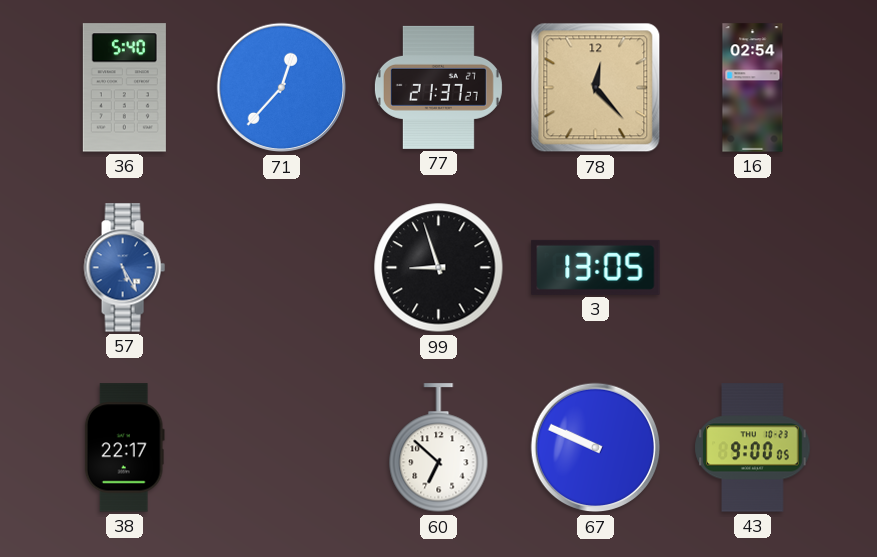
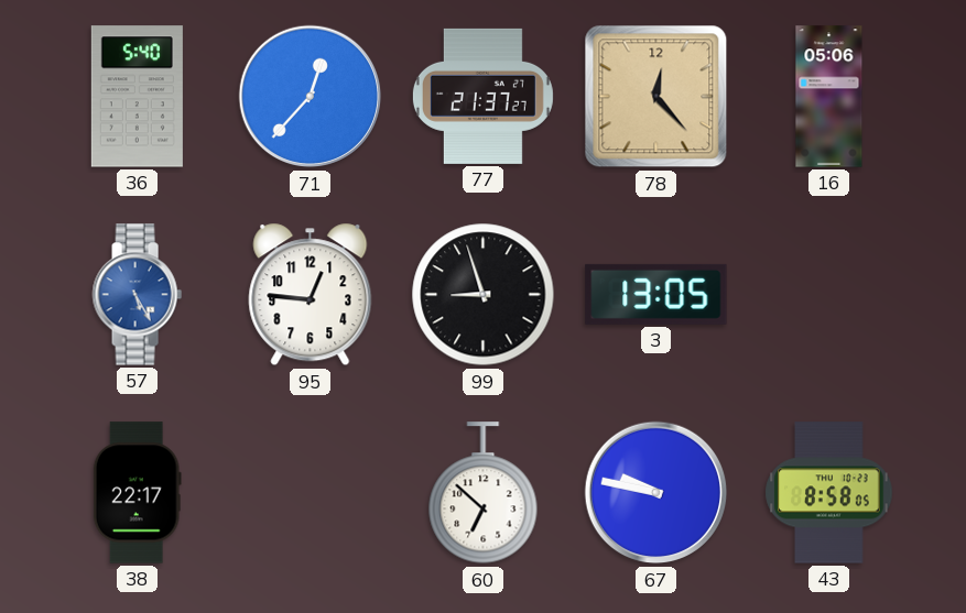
16: 02:54 -> 05:06
95: none -> 12:46
67: 9:49 -> 9:47
43: 9:00 -> 8:58
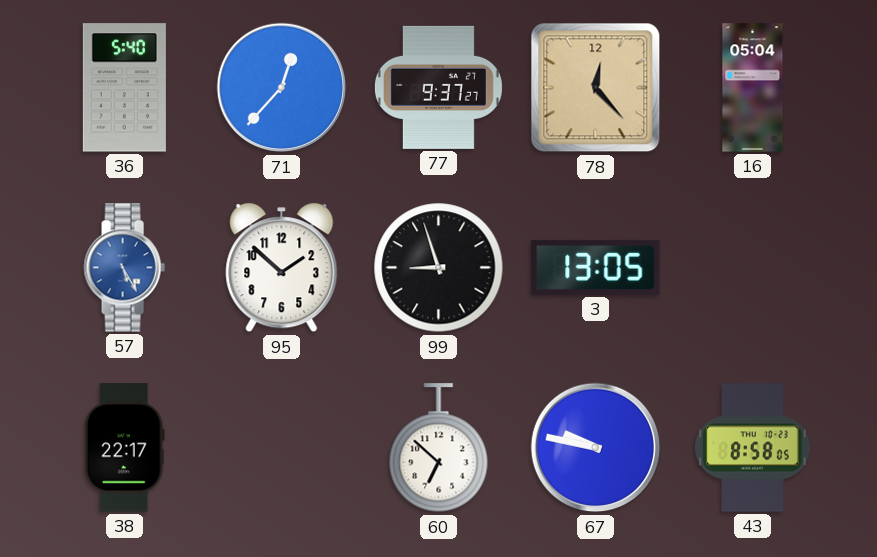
77: 21:37 -> 9:37
16: 05:06 -> 05:04
95: 12:46 -> 1:52
